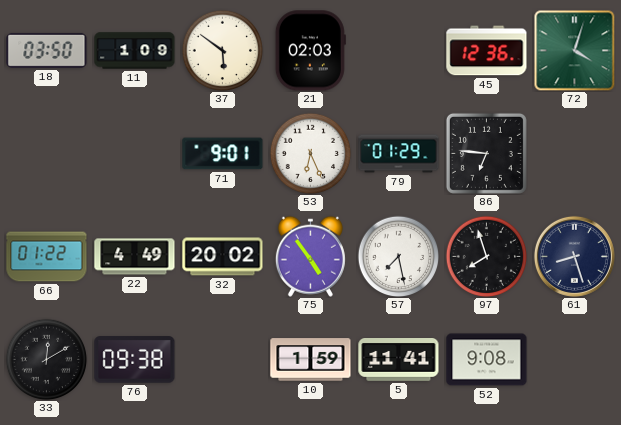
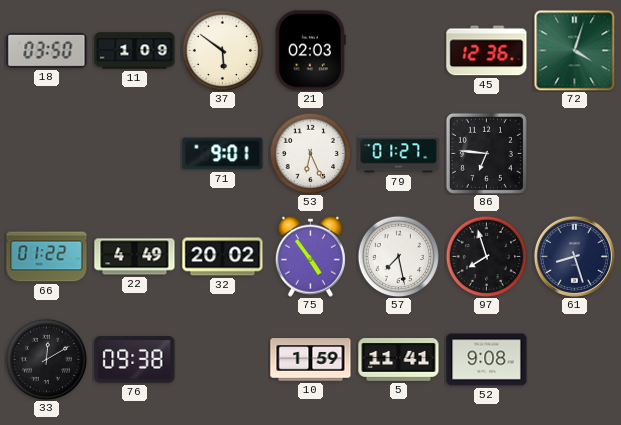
79: 01:29 -> 01:27
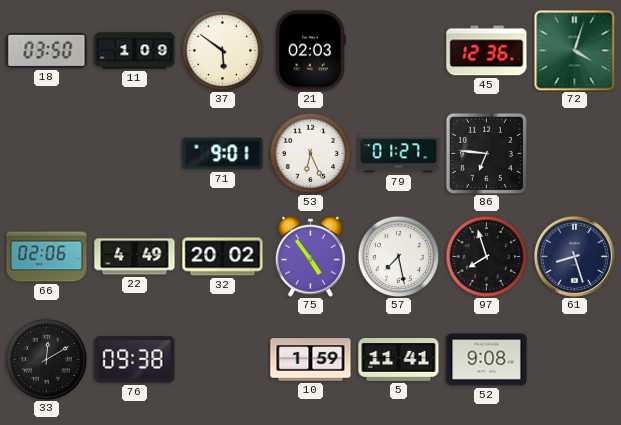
66: 01:22 -> 02:06
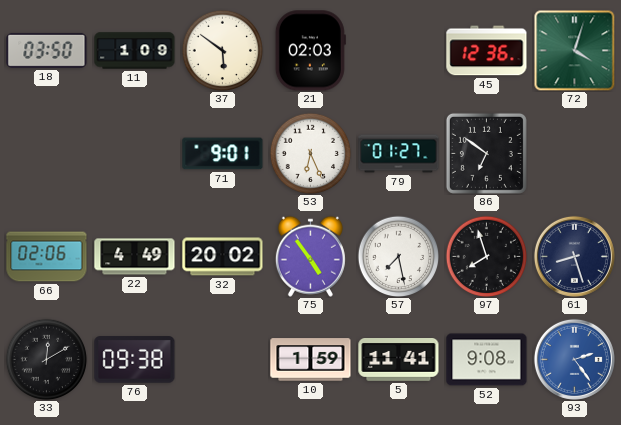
86: 6:46 -> 6:51
93: none -> 2:24
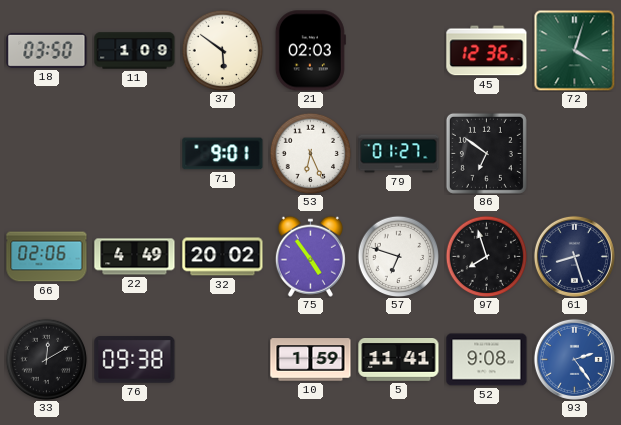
57: 7:28 -> 6:48
